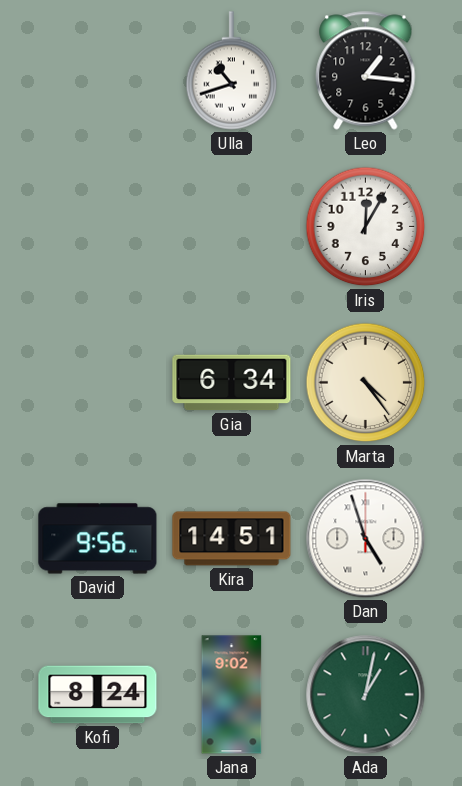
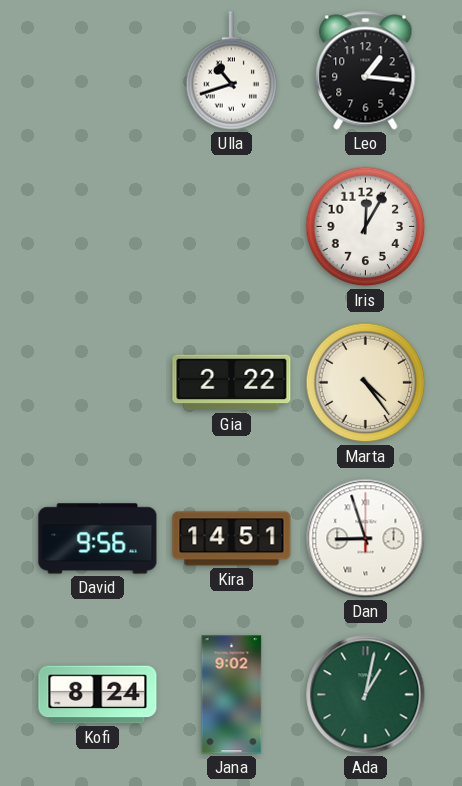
Gia: 6:34 -> 2:22
Dan: 4:57 -> 8:57
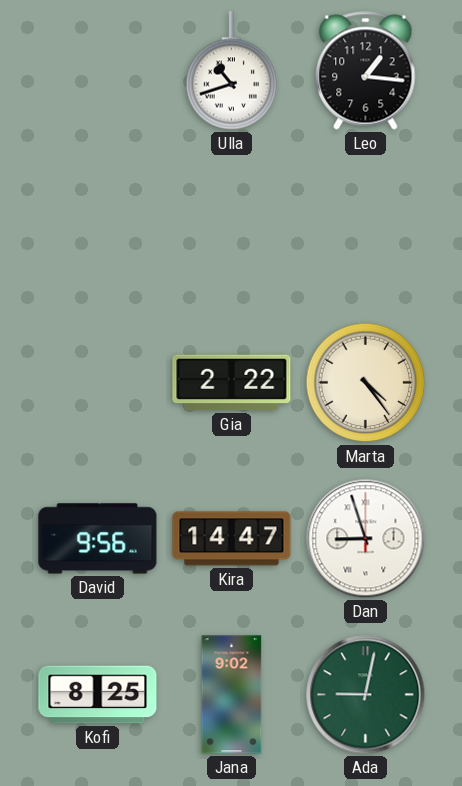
Iris: 12:05 -> none
Kira: 14:51 -> 14:47
Kofi: 8:24 -> 8:25
Ada: 1:02 -> 9:02
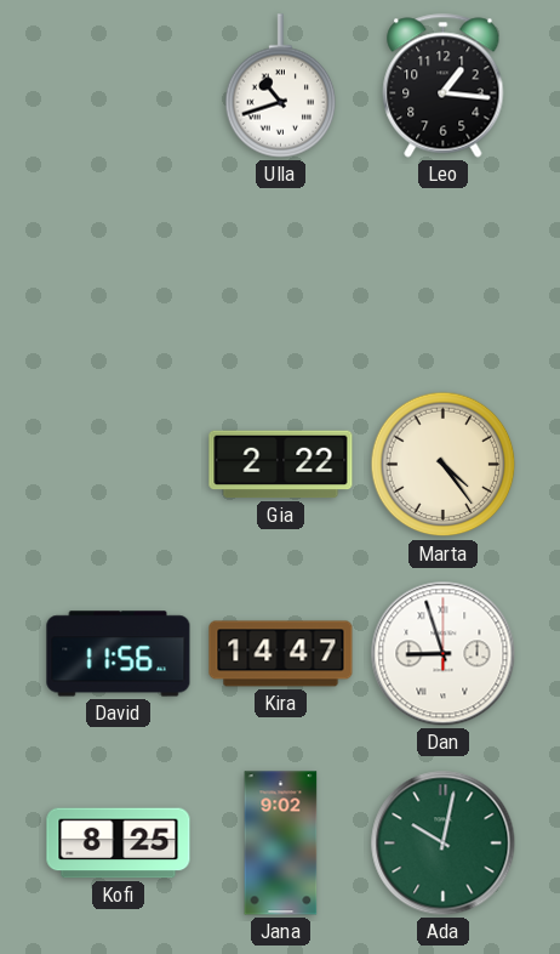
David: 9:56 -> 11:56
Ada: 9:02 -> 10:02
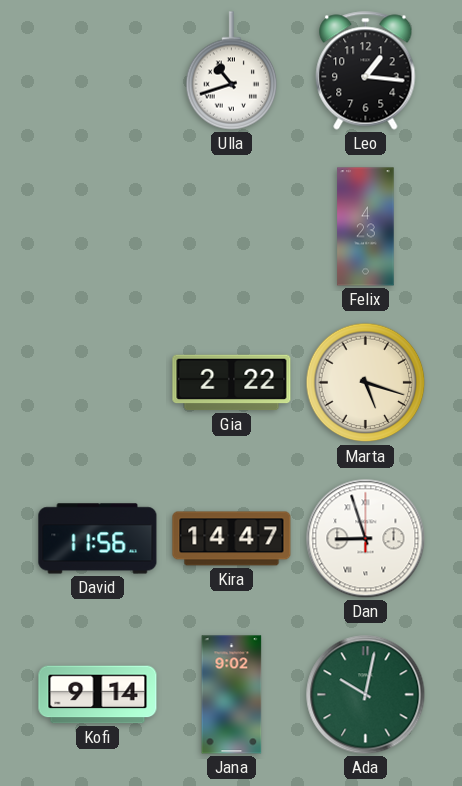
Felix: none -> 4:23
Marta: 4:24 -> 5:18
Kofi: 8:25 -> 9:14
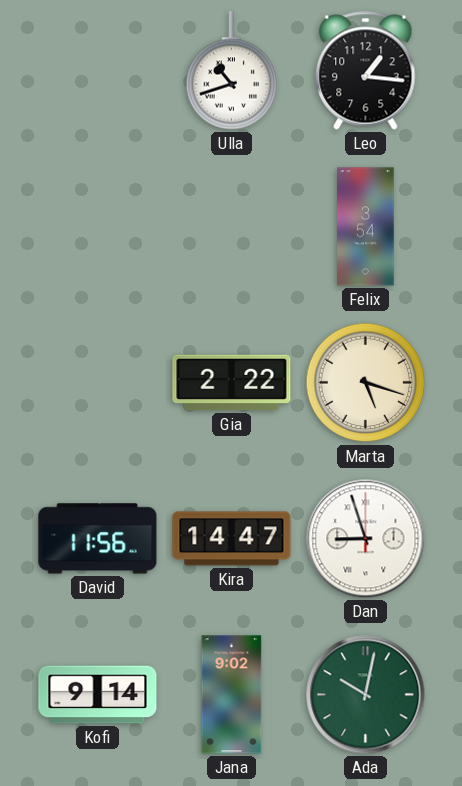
Felix: 4:23 -> 3:54
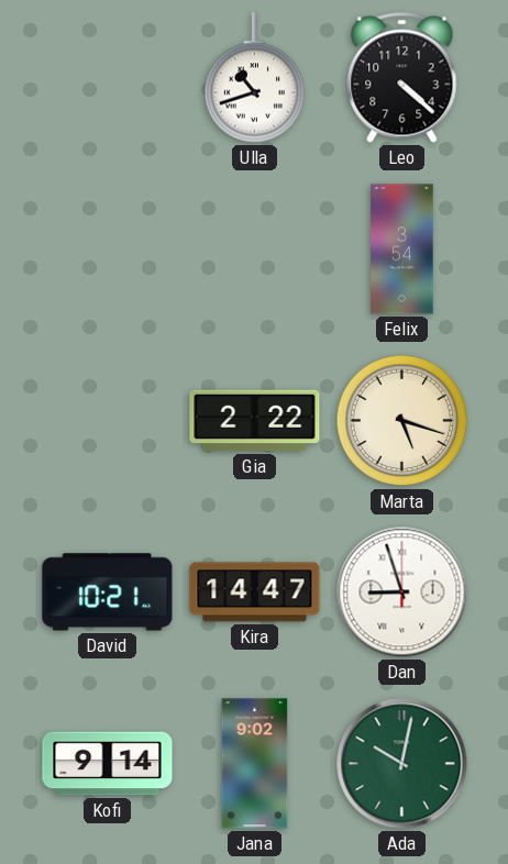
Leo: 1:16 -> 4:22
David: 11:56 -> 10:21
